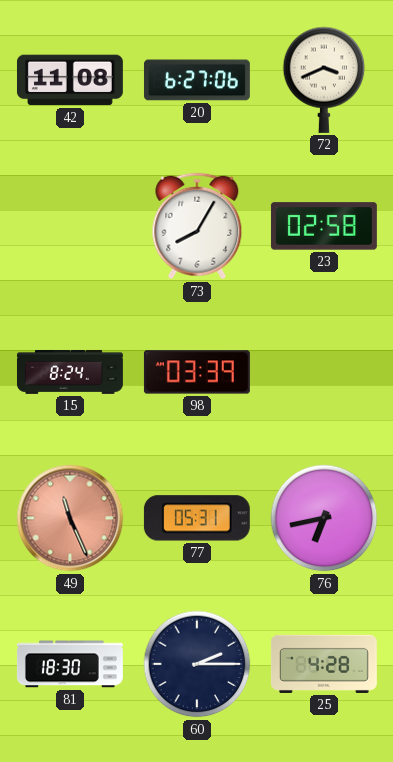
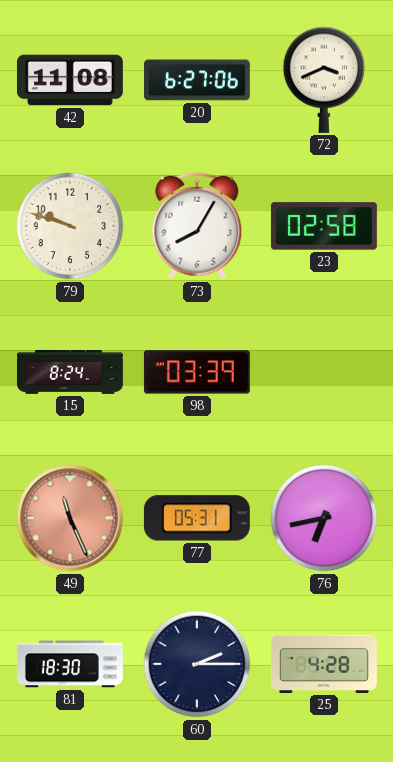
79: none -> 9:48
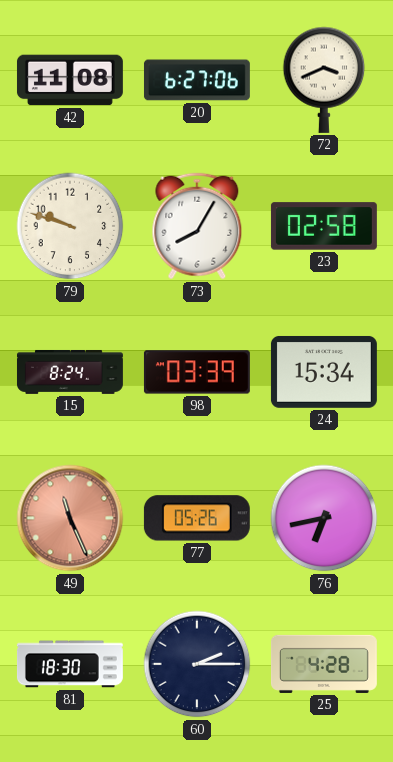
24: none -> 15:34
77: 05:31 -> 05:26
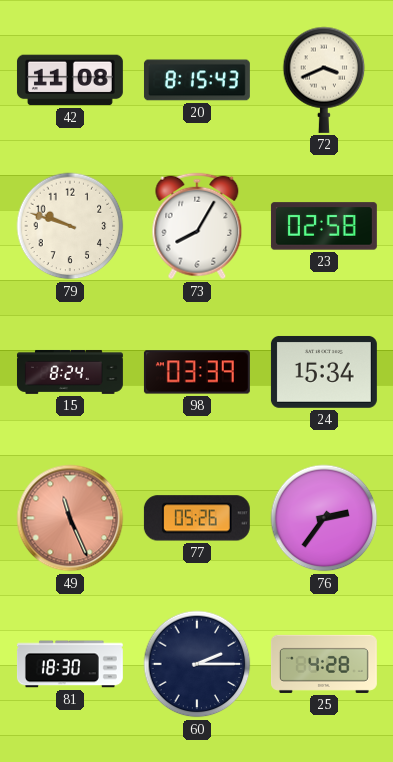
20: 6:27 -> 8:15
76: 6:43 -> 2:36
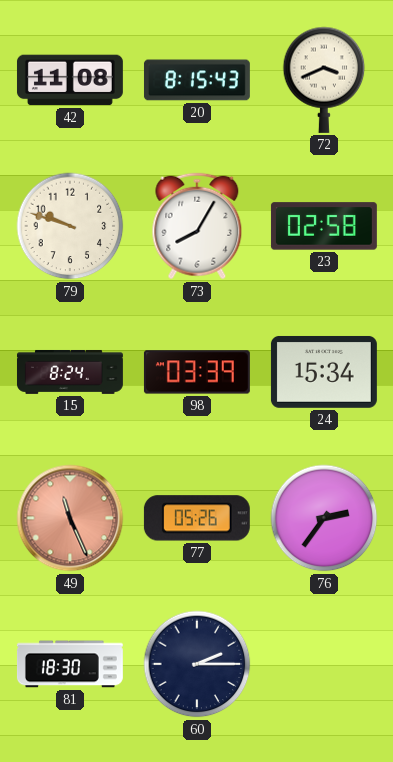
25: 4:28 -> none
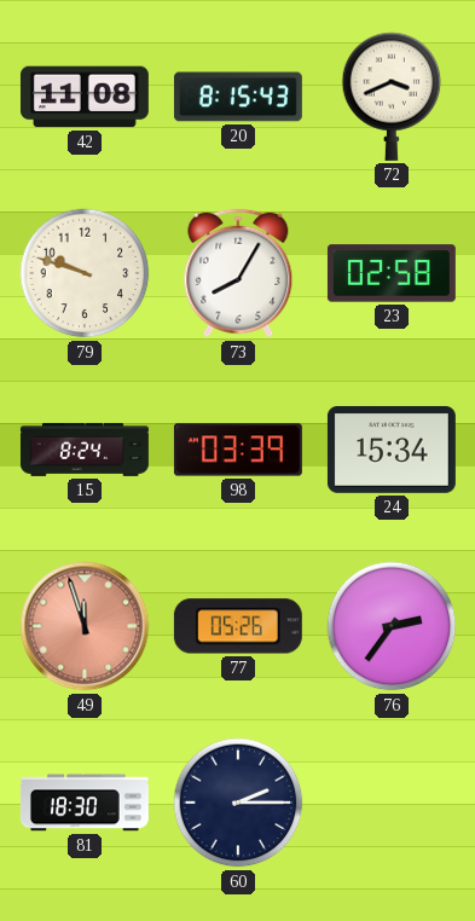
49: 11:26 -> 11:57
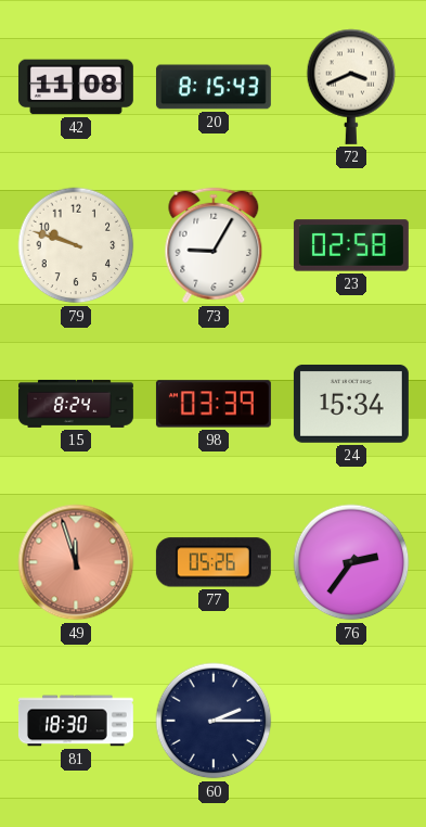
73: 8:05 -> 9:05
